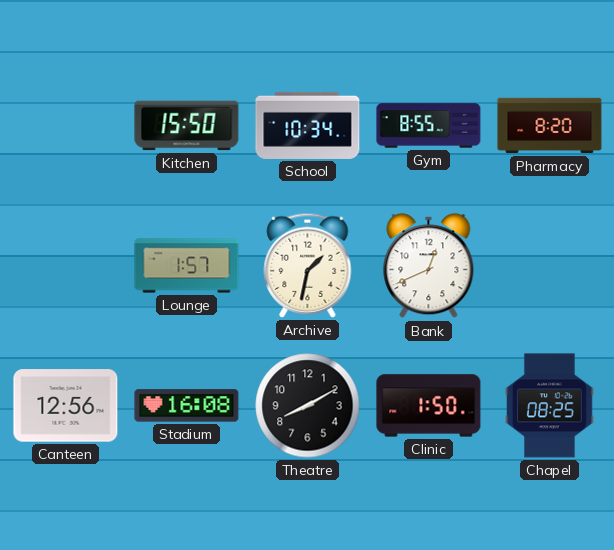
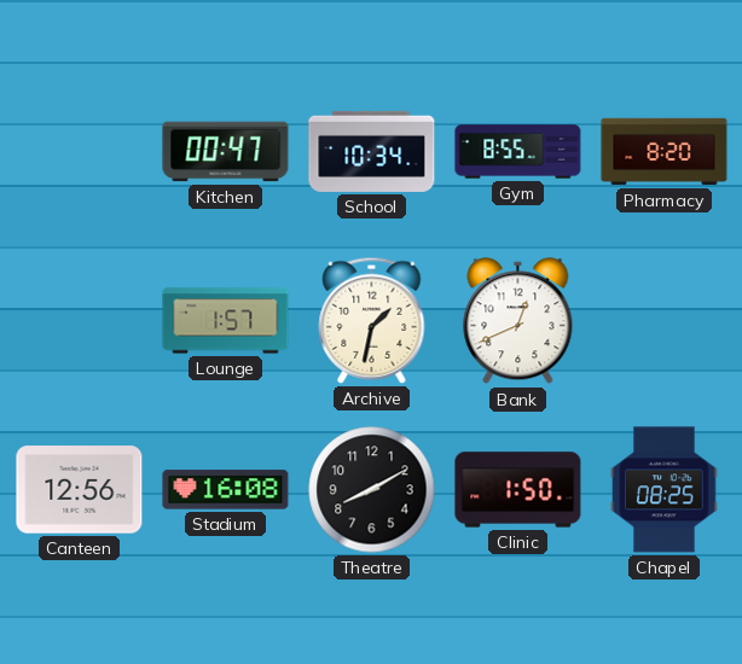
Kitchen: 15:50 -> 00:47
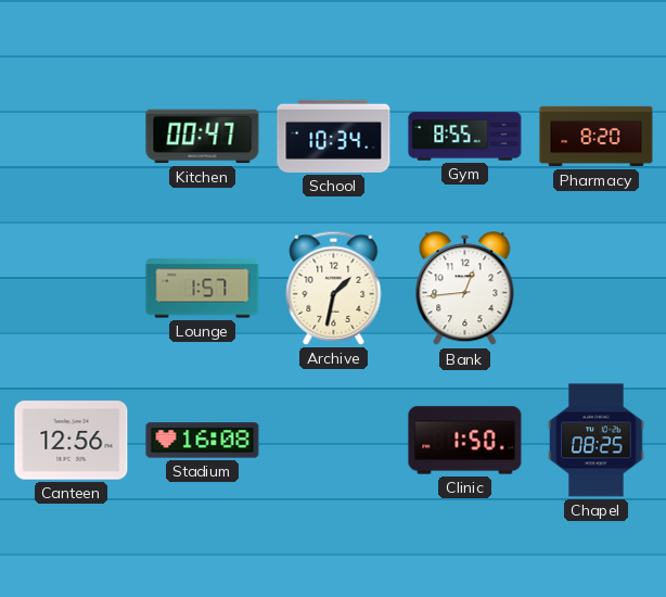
Bank: 12:41 -> 12:44
Theatre: 8:10 -> none
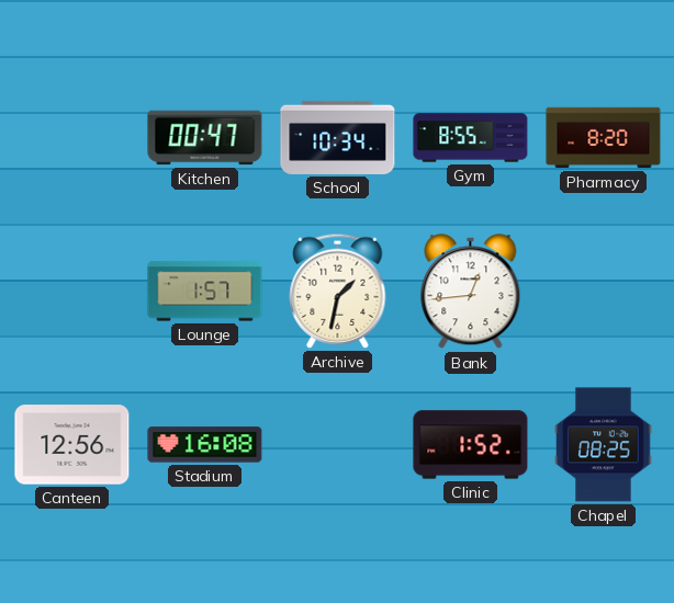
Clinic: 1:50 -> 1:52
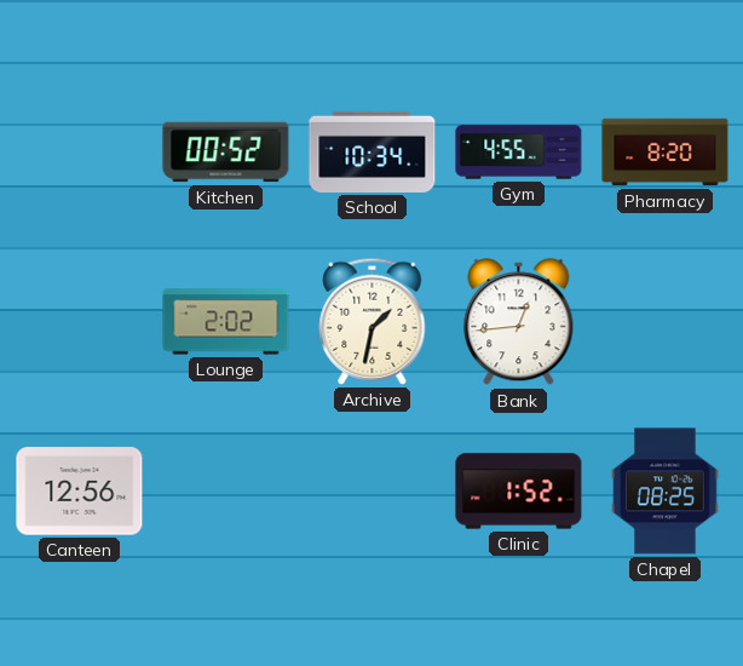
Kitchen: 00:47 -> 00:52
Gym: 8:55 -> 4:55
Lounge: 1:57 -> 2:02
Stadium: 16:08 -> none
